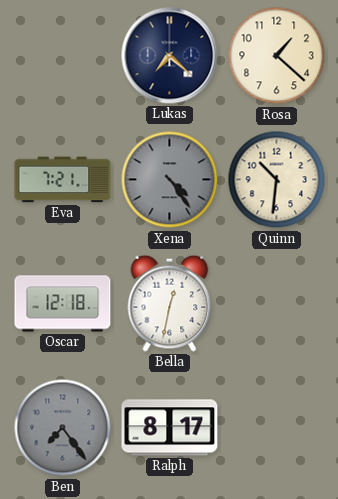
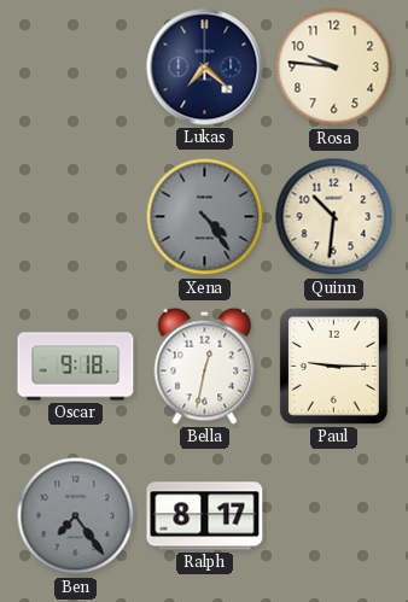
Rosa: 1:22 -> 9:46
Eva: 7:21 -> none
Oscar: 12:18 -> 9:18
Paul: none -> 9:15
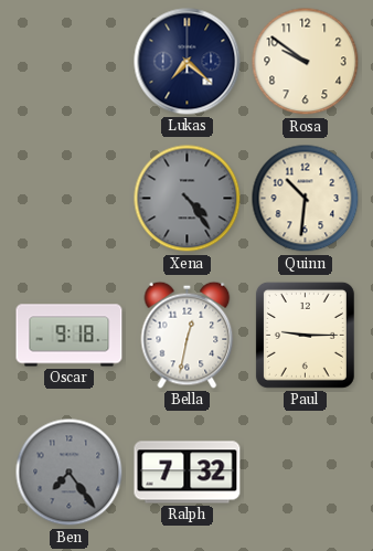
Rosa: 9:46 -> 9:51
Ralph: 8:17 -> 7:32
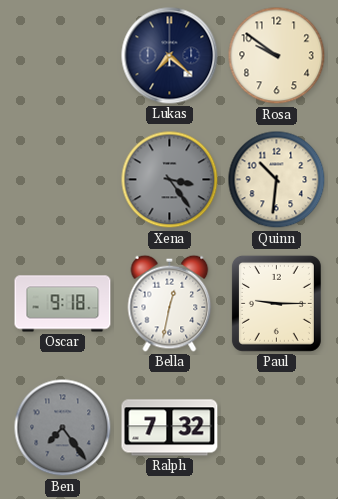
Xena: 4:24 -> 3:24
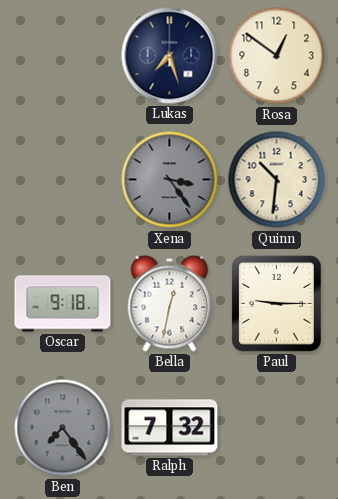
Lukas: 7:22 -> 7:27
Rosa: 9:51 -> 12:51
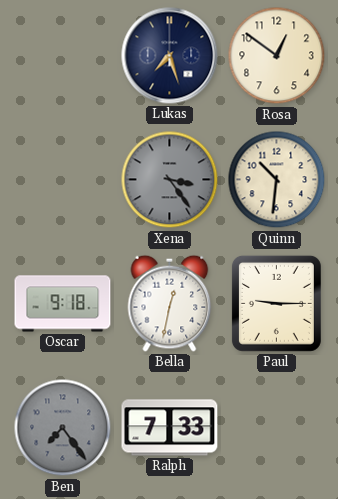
Ralph: 7:32 -> 7:33
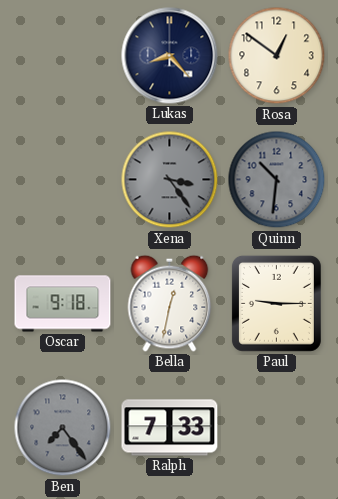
Lukas: 7:27 -> 8:23
Quinn dial: cream -> grey
